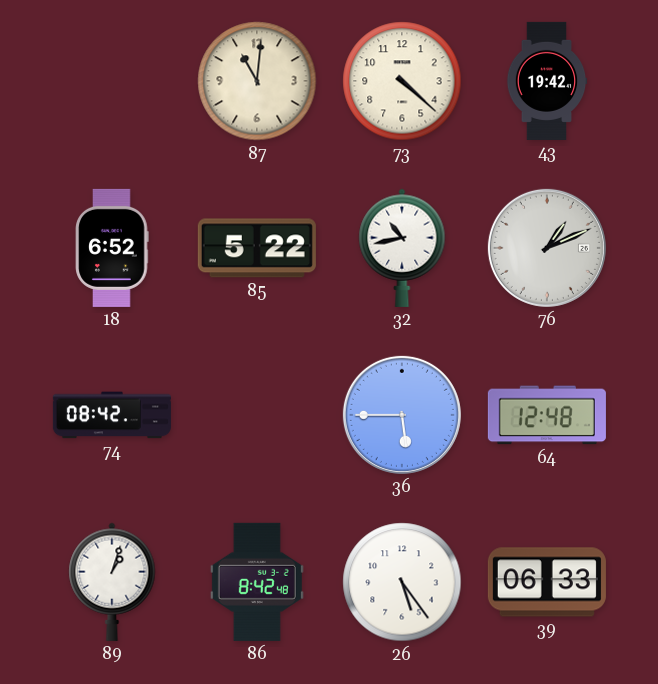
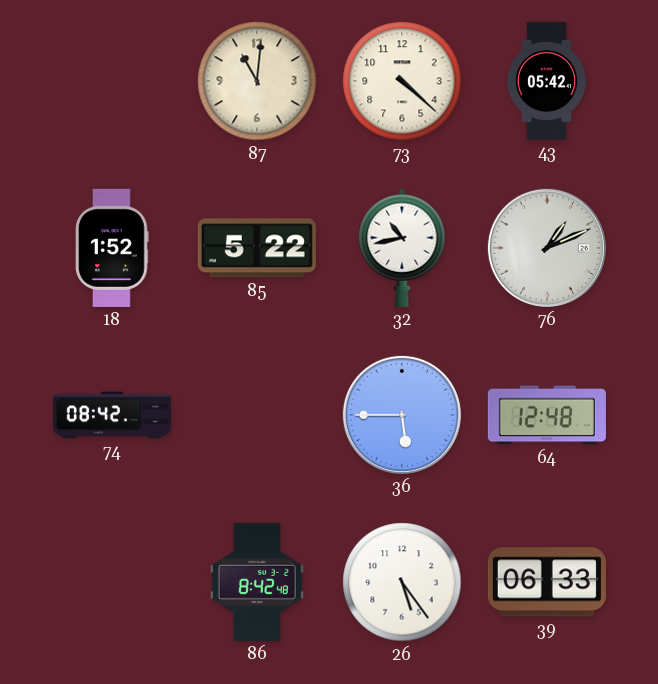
43: 19:42 -> 05:42
18: 6:52 -> 1:52
89: 1:03 -> none
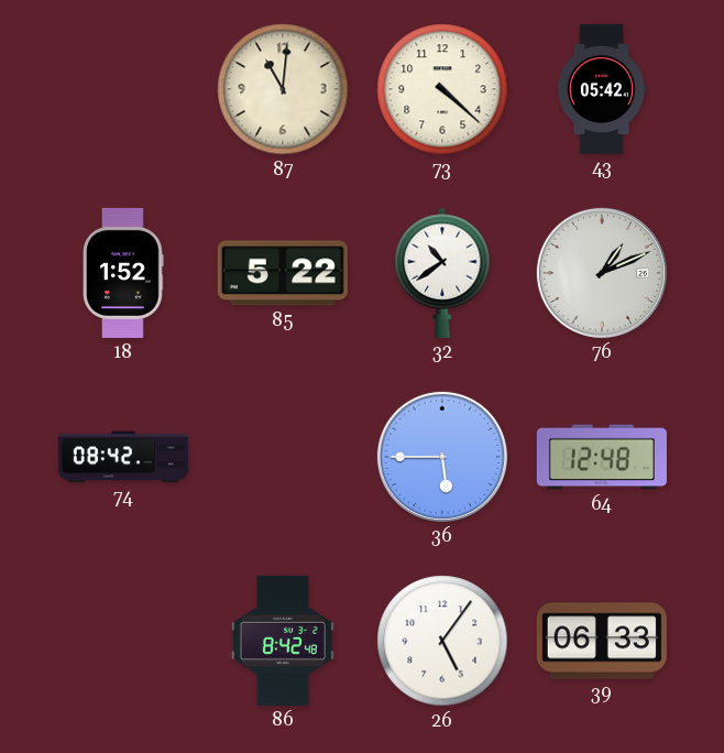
32: 10:43 -> 10:39
26: 5:24 -> 5:06
